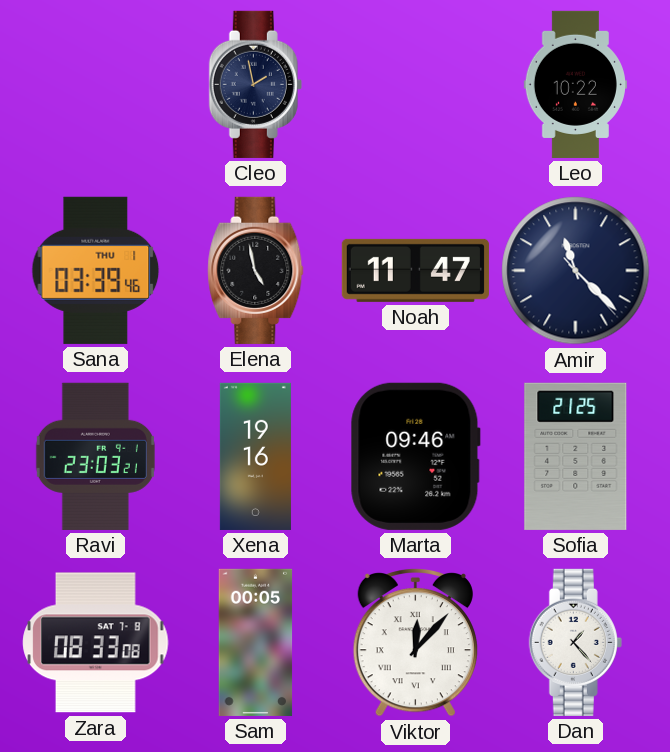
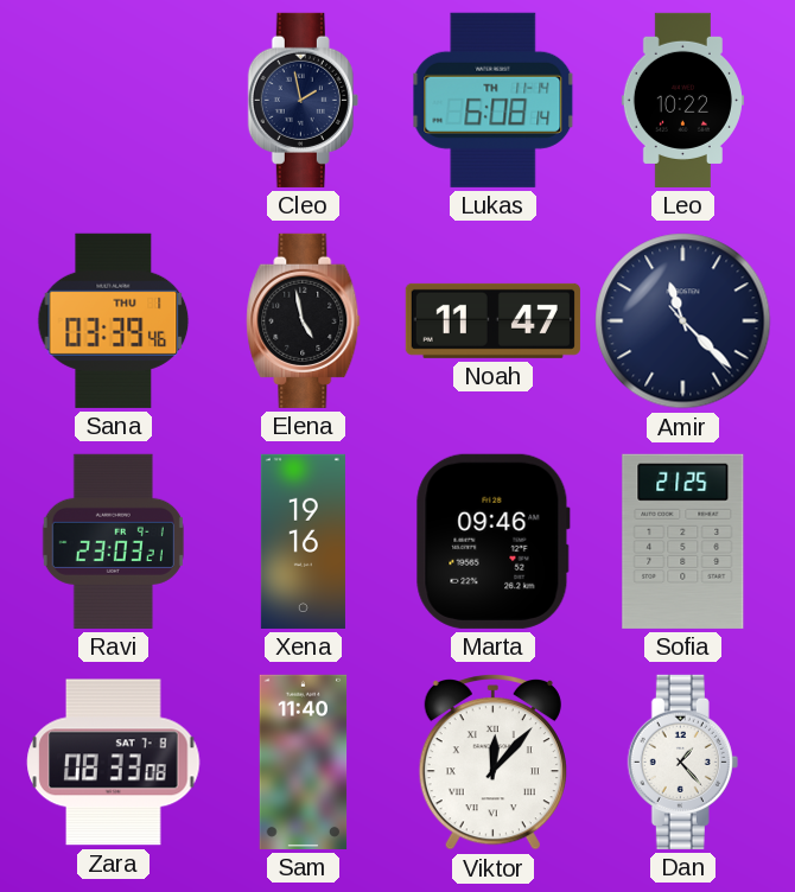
Lukas: none -> 6:08
Sam: 00:05 -> 11:40
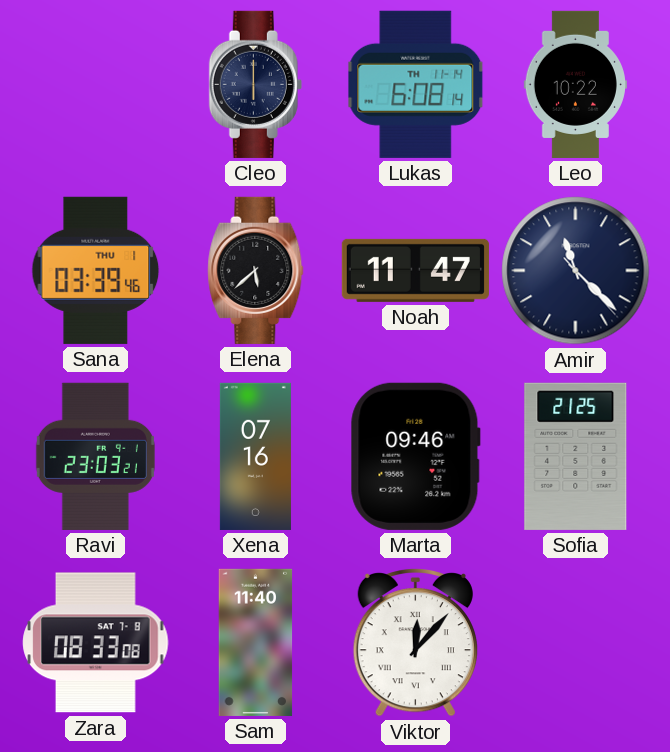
Cleo: 1:58 -> 6:00
Elena: 4:58 -> 5:38
Xena: 19:16 -> 07:16
Dan: 1:23 -> none
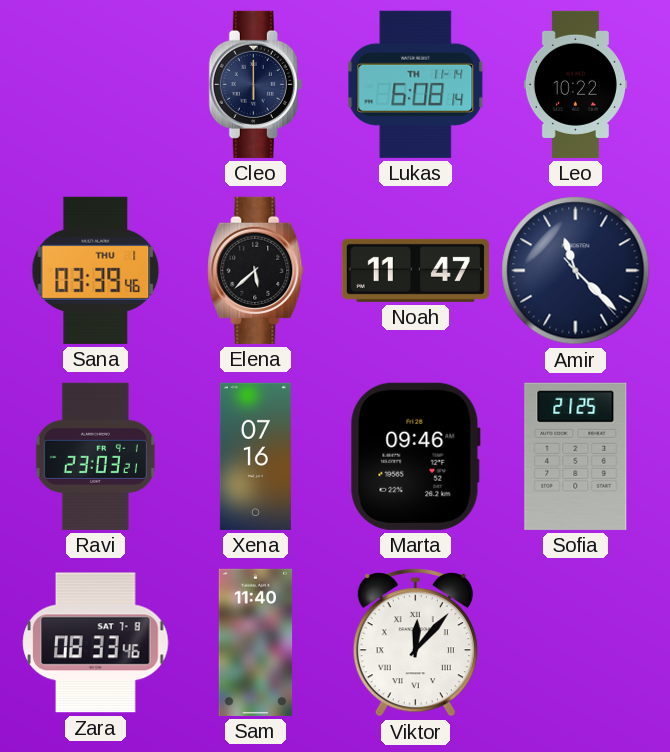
Zara: 08:33:08 -> 08:33:46
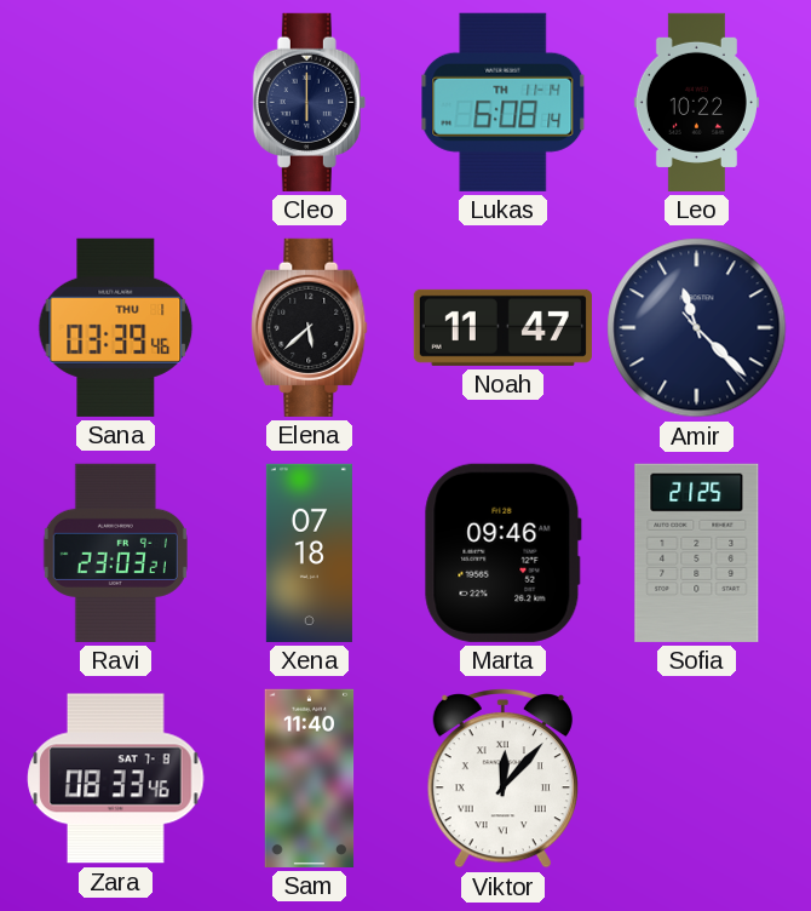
Xena: 07:16 -> 07:18
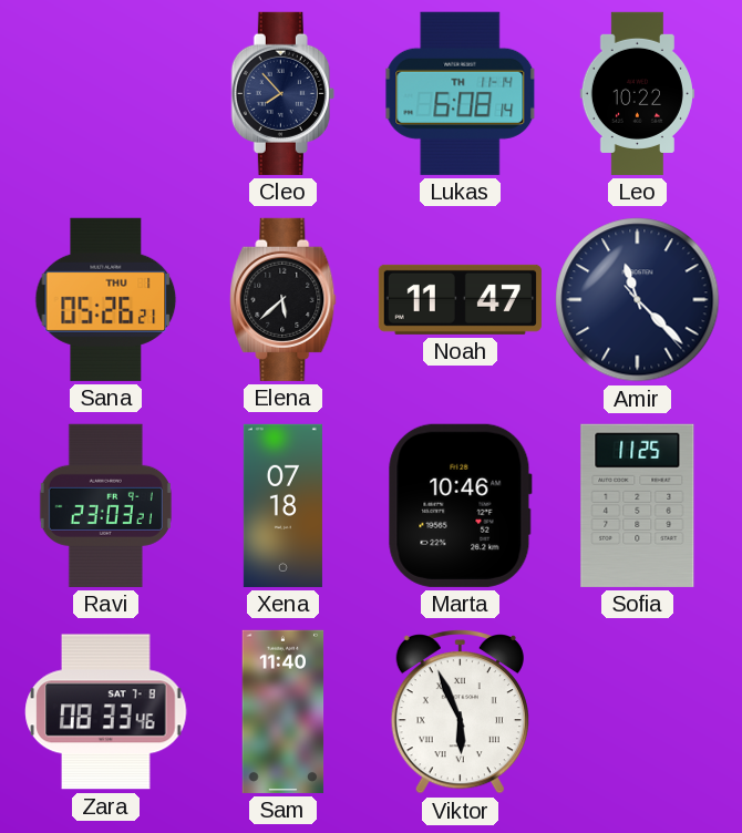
Cleo: 6:00 -> 7:53
Sana: 03:39 -> 05:26
Marta: 09:46 -> 10:46
Sofia: 21:25 -> 11:25
Viktor: 12:07 -> 5:56
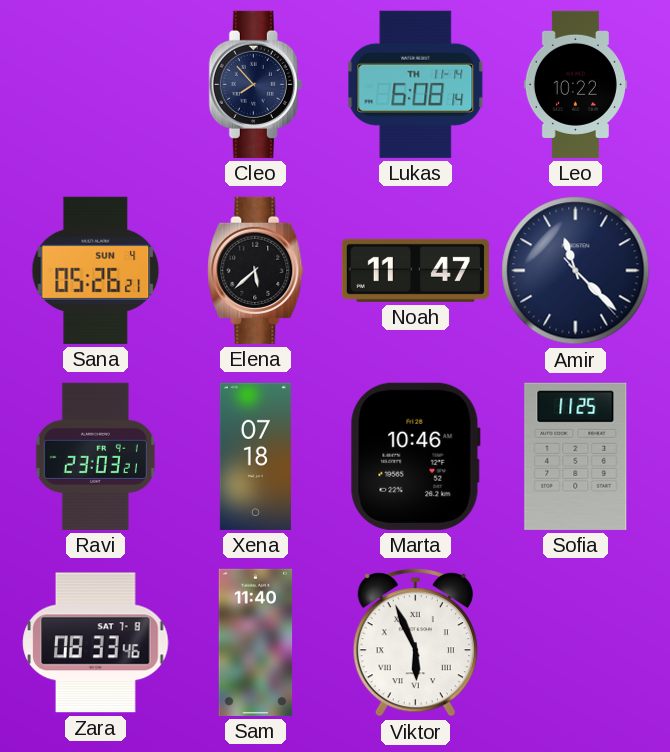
Sana date: THU 1 -> SUN 4
